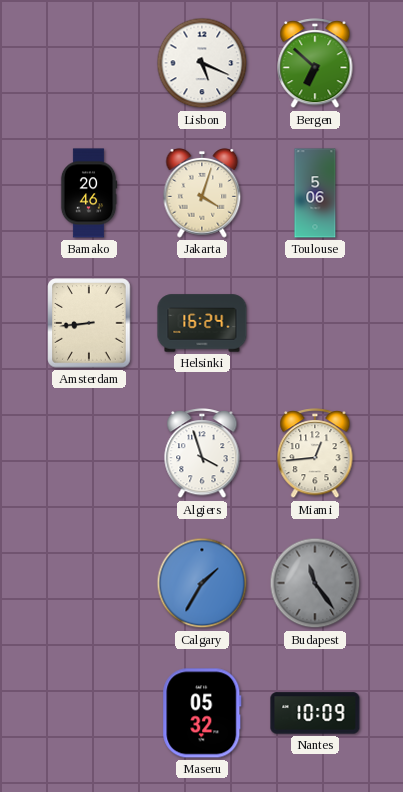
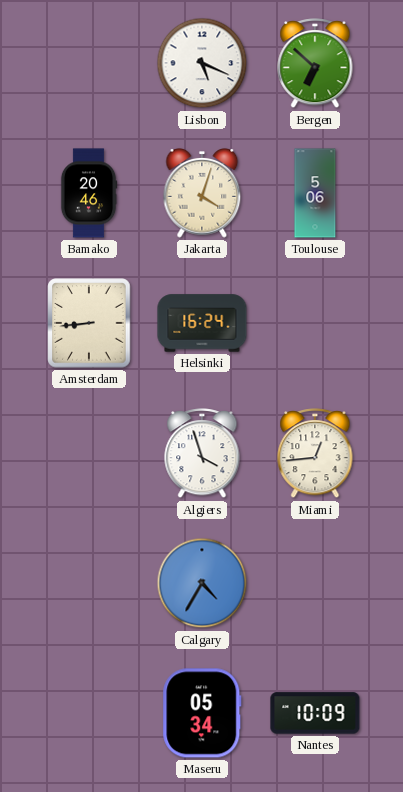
Calgary: 1:35 -> 4:35
Budapest: 11:24 -> none
Maseru: 05:32 -> 05:34
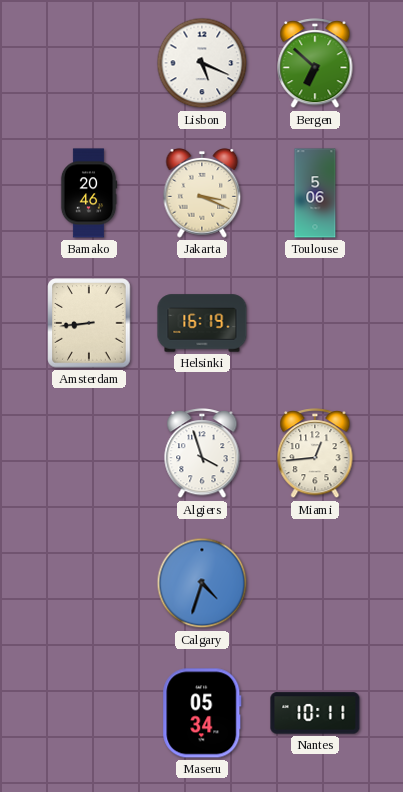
Jakarta: 4:03 -> 3:19
Helsinki: 16:24 -> 16:19
Calgary: 4:35 -> 4:33
Nantes: 10:09 -> 10:11
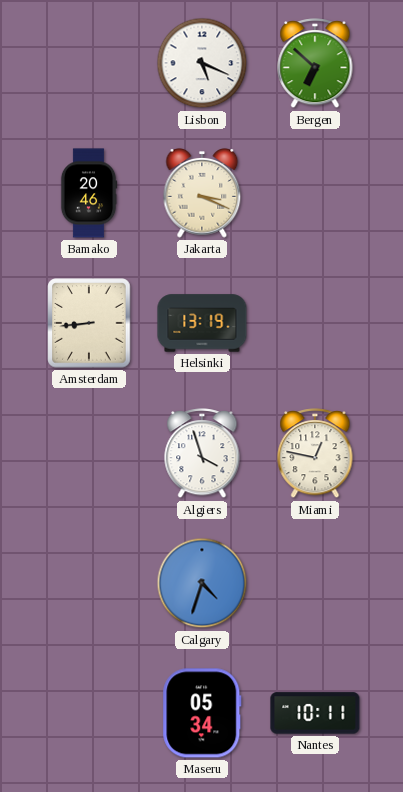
Toulouse: 5:06 -> none
Helsinki: 16:19 -> 13:19
Miami: 12:44 -> 12:47
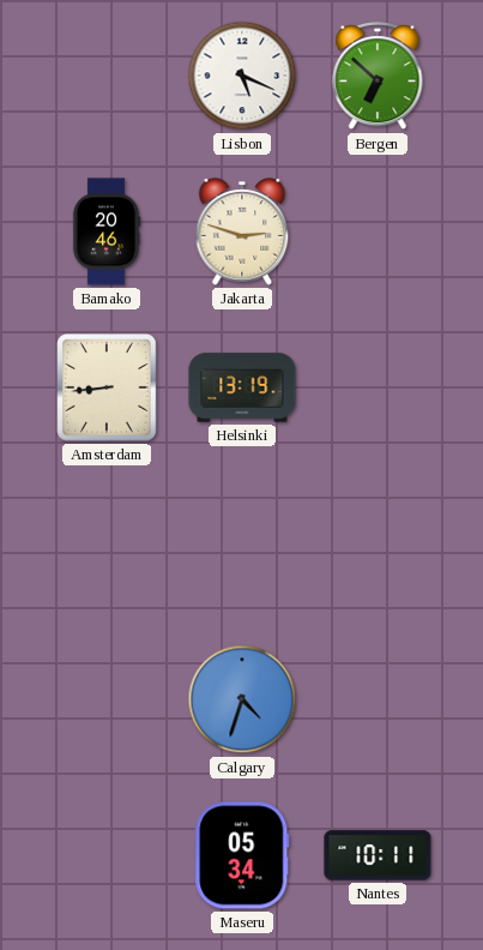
Jakarta: 3:19 -> 2:48
Algiers: 3:57 -> none
Miami: 12:47 -> none
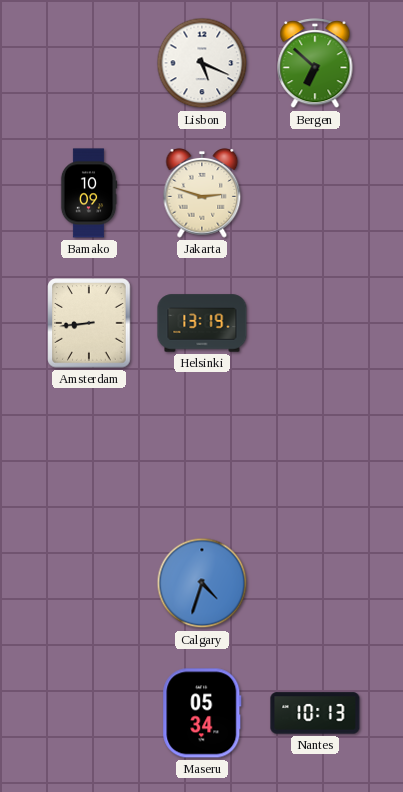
Bamako: 20:46 -> 10:09
Nantes: 10:11 -> 10:13
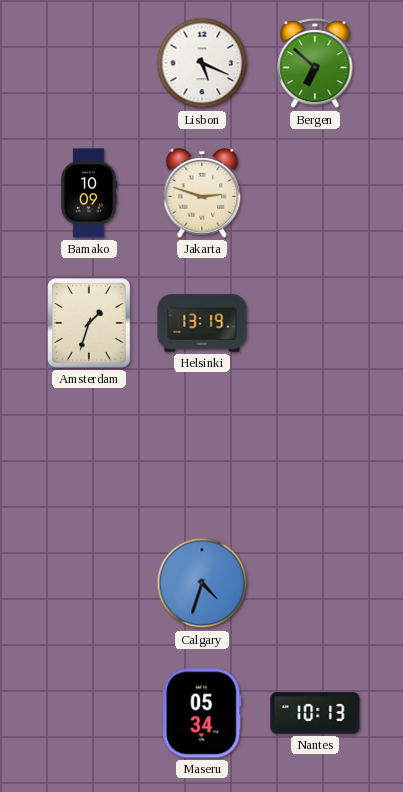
Amsterdam: 8:44 -> 1:33
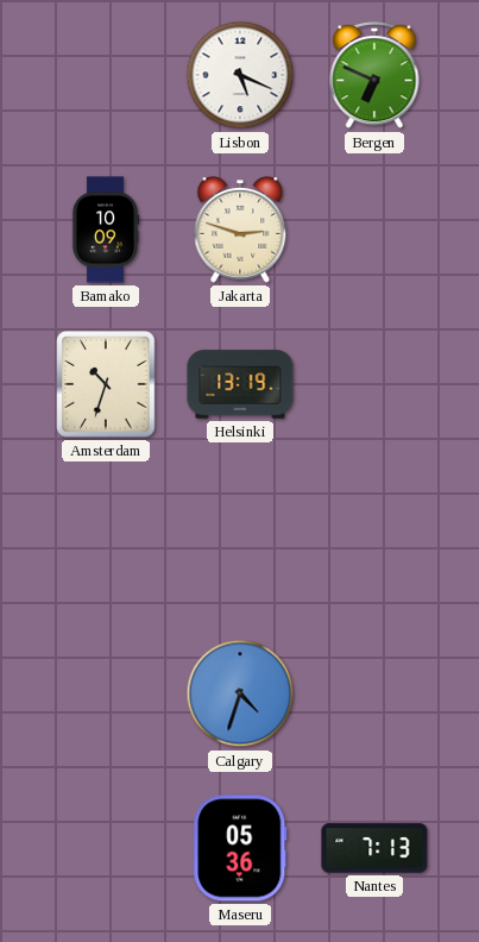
Bergen: 6:52 -> 6:49
Amsterdam: 1:33 -> 10:33
Maseru: 05:34 -> 05:36
Nantes: 10:13 -> 7:13
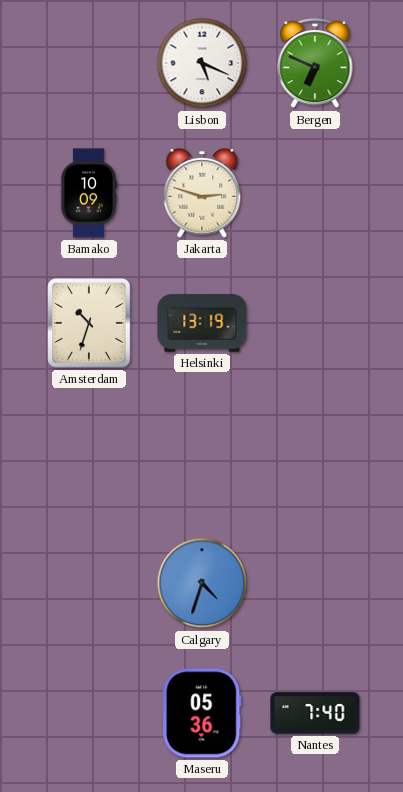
Nantes: 7:13 -> 7:40
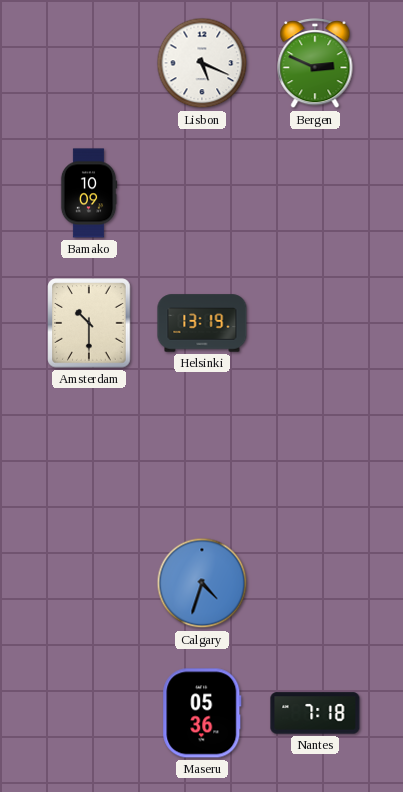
Bergen: 6:49 -> 2:49
Jakarta: 2:48 -> none
Amsterdam: 10:33 -> 10:30
Nantes: 7:40 -> 7:18
